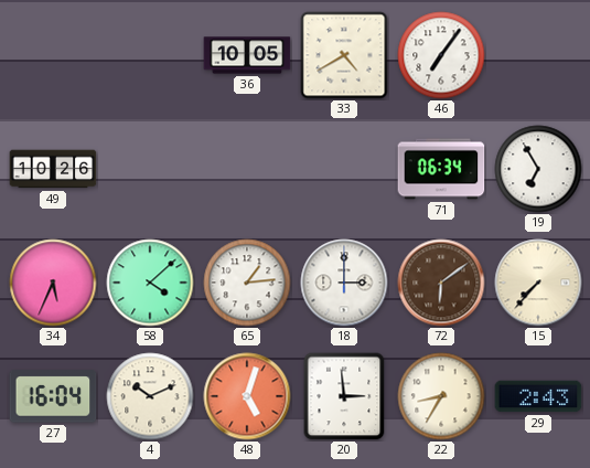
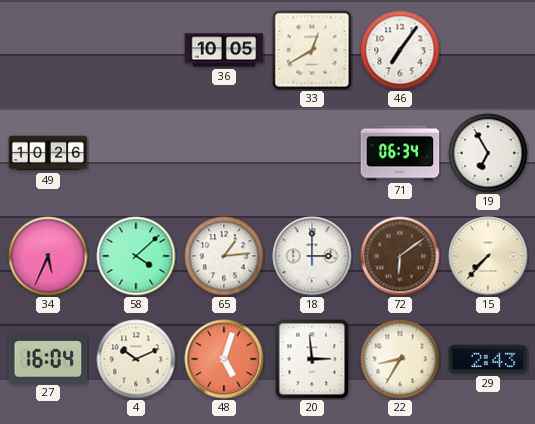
33: 4:40 -> 12:40
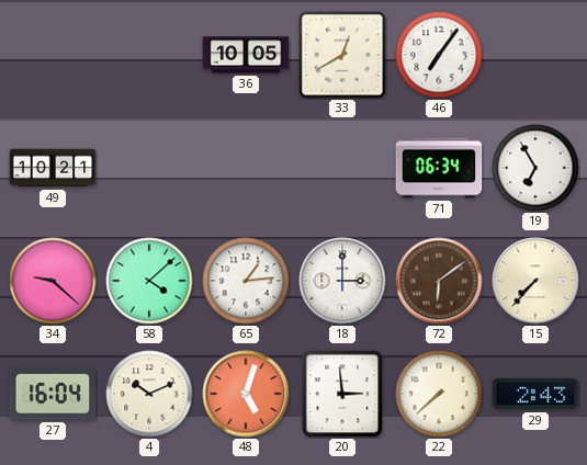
49: 10:26 -> 10:21
34: 5:34 -> 9:22
22: 8:35 -> 7:38
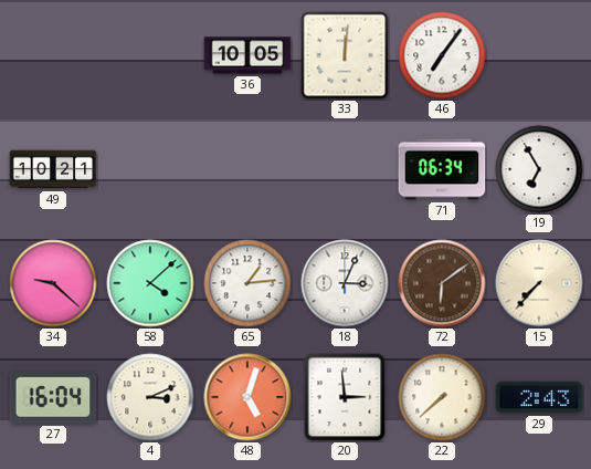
33: 12:40 -> 12:01
18: 3:00 -> 3:04
4: 10:11 -> 3:11
